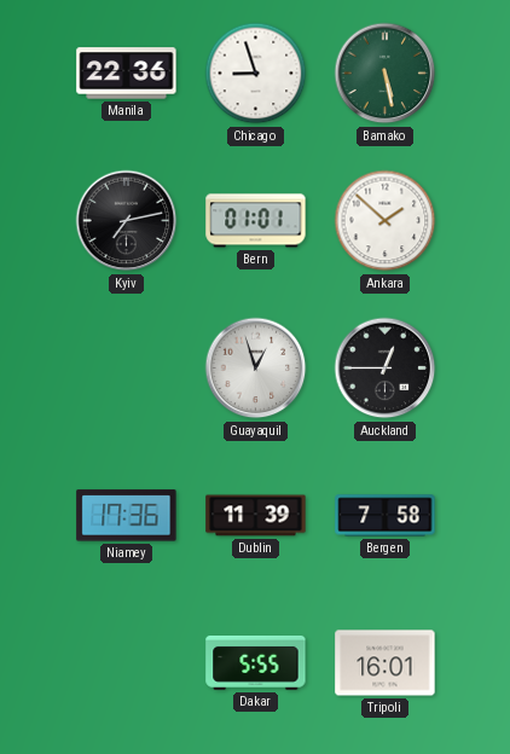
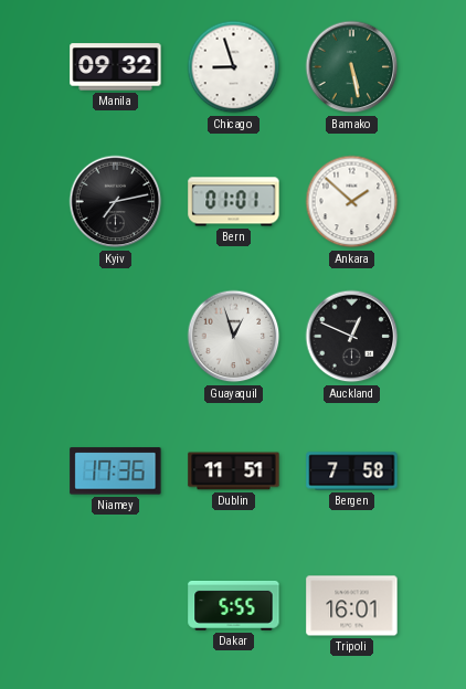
Manila: 22:36 -> 09:32
Auckland: 12:45 -> 12:49
Dublin: 11:39 -> 11:51
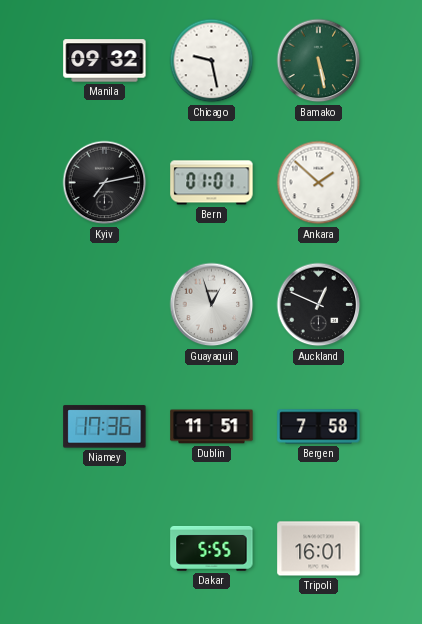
Chicago: 8:57 -> 9:28
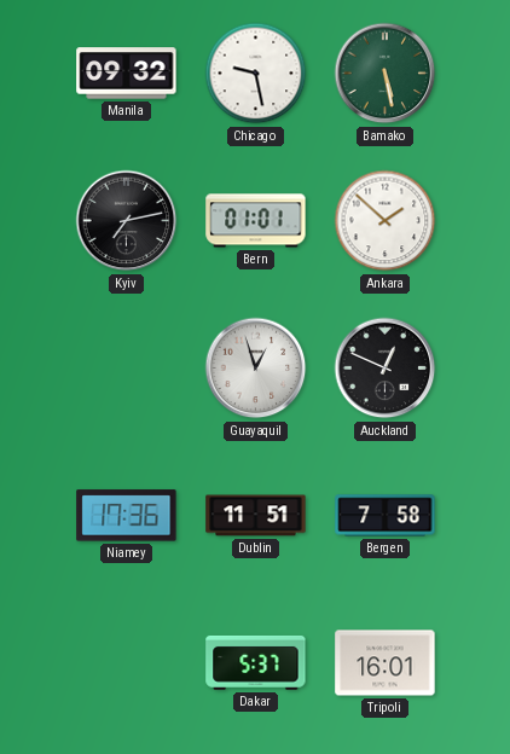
Dakar: 5:55 -> 5:37
